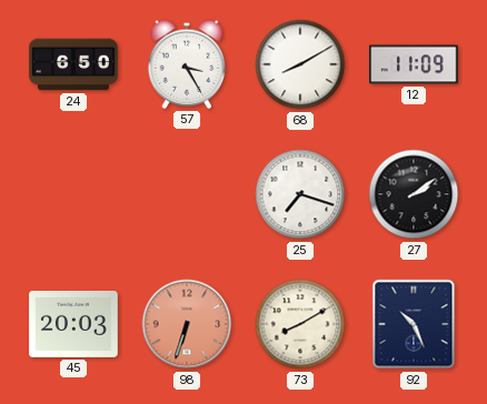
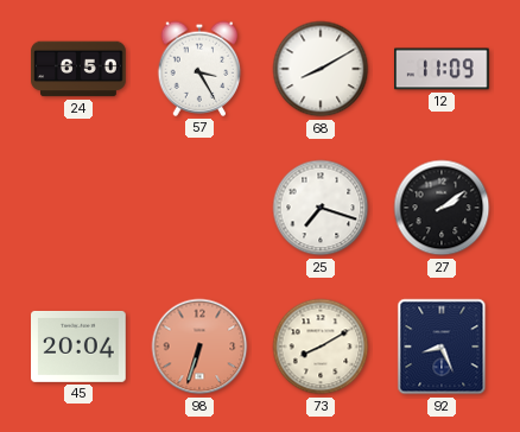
45: 20:03 -> 20:04
92: 10:26 -> 8:26
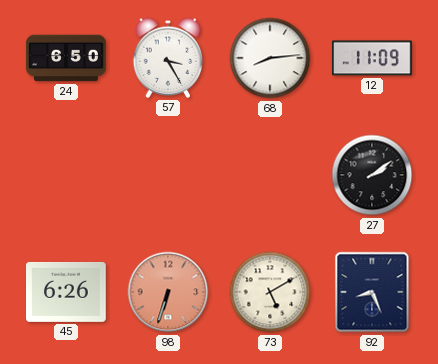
68: 8:10 -> 8:14
25: 7:18 -> none
45: 20:04 -> 6:26
73: 8:10 -> 5:10
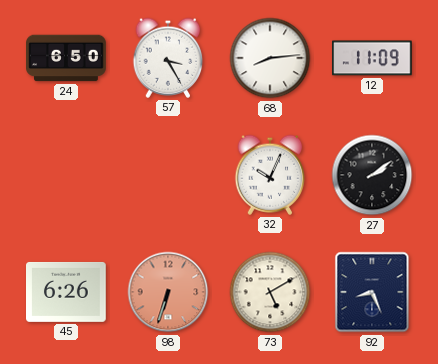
32: none -> 10:04
